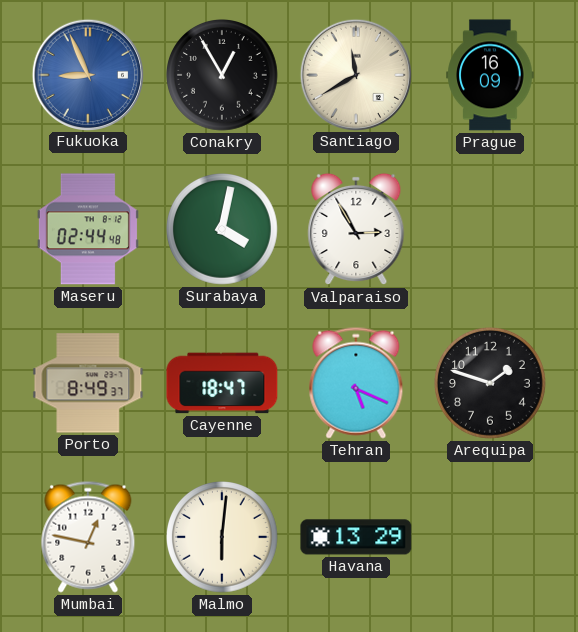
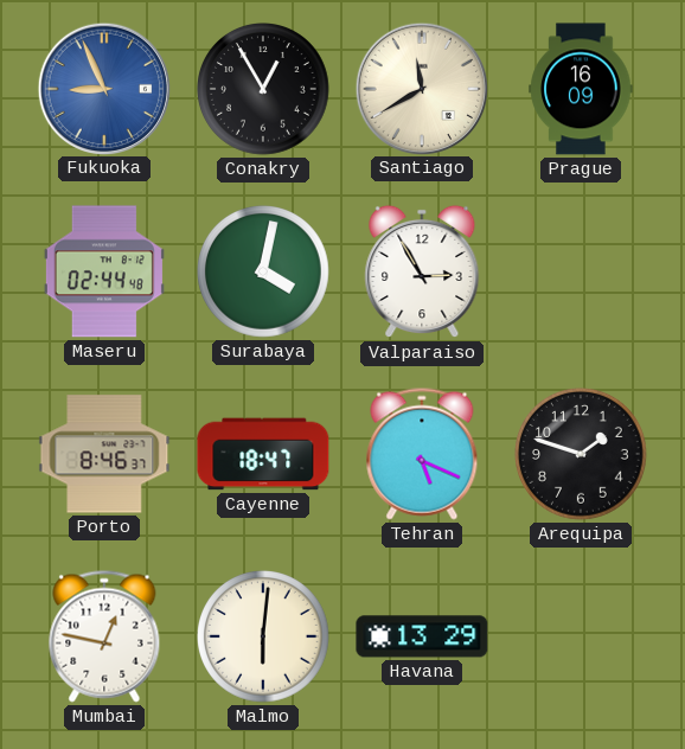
Porto: 8:49 -> 8:46
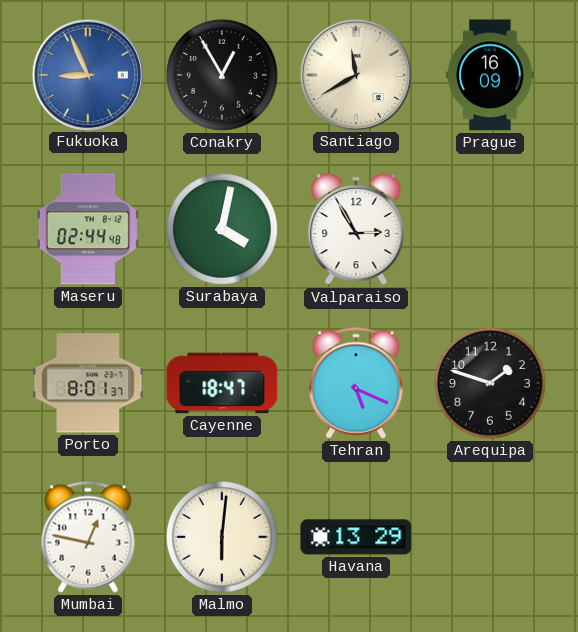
Porto: 8:46 -> 8:01
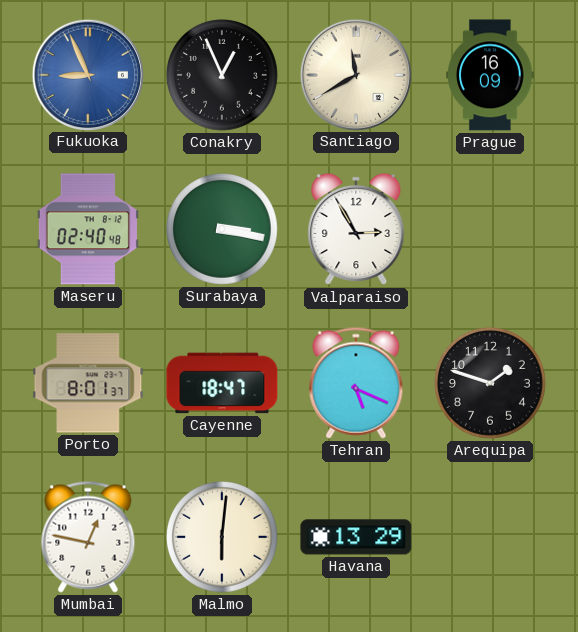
Conakry: 12:55 -> 12:56
Maseru: 02:44 -> 02:40
Surabaya: 4:02 -> 3:17
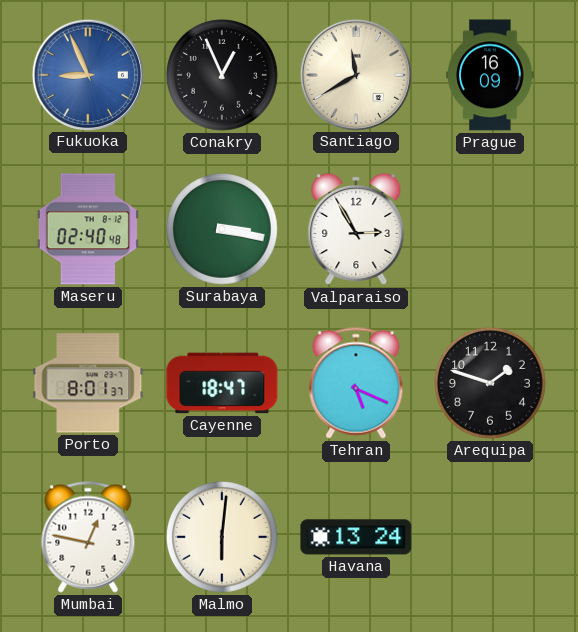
Havana: 13:29 -> 13:24
